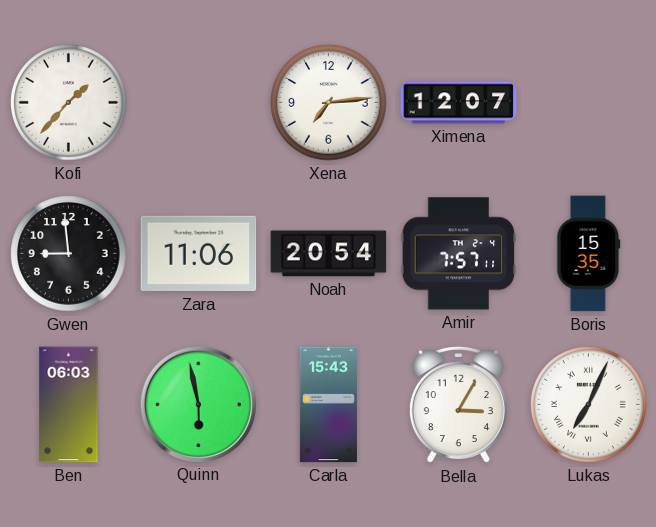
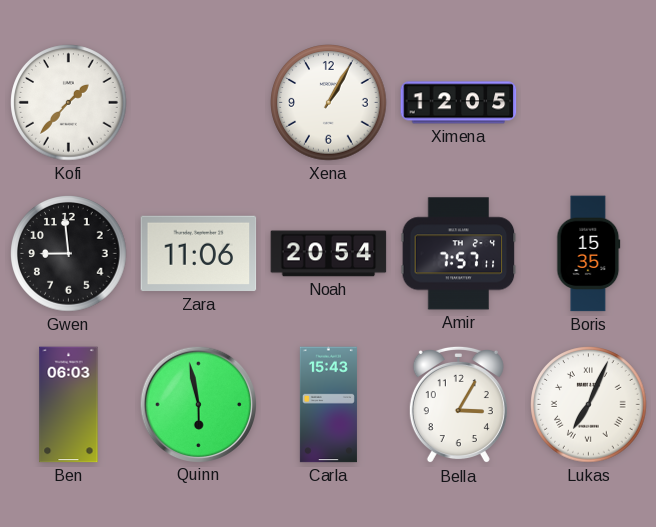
Xena: 7:14 -> 1:05
Ximena: 12:07 -> 12:05
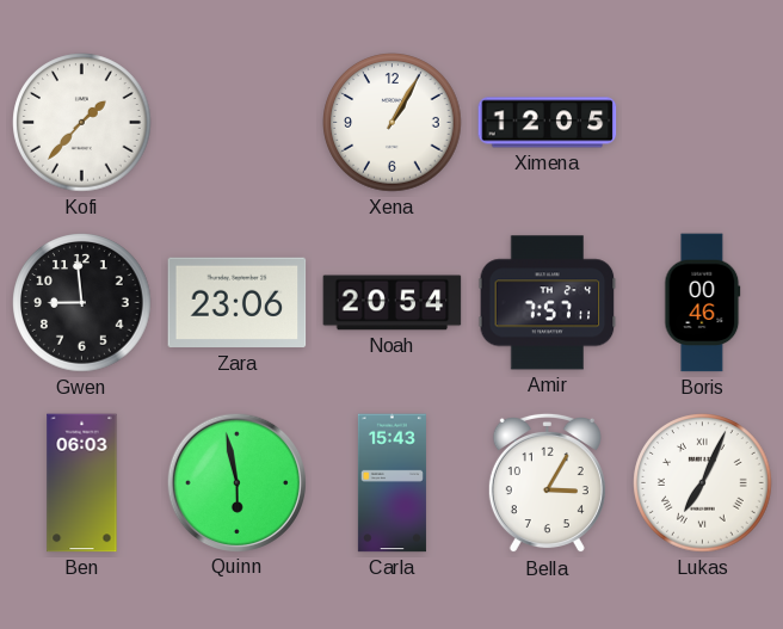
Zara: 11:06 -> 23:06
Boris: 15:35 -> 00:46
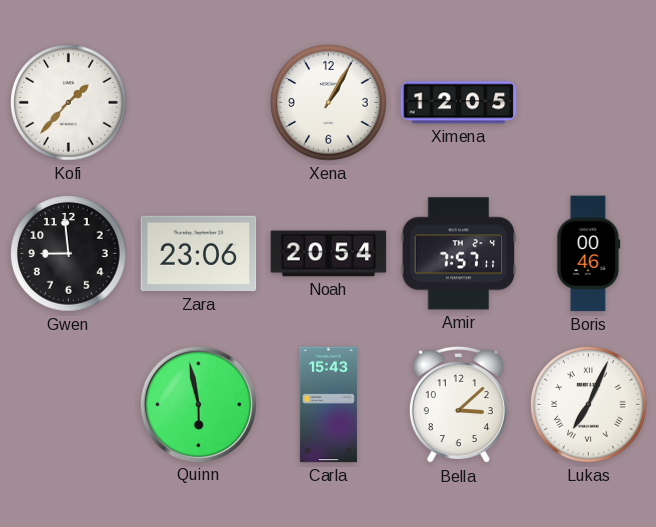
Ben: 06:03 -> none
Bella: 3:05 -> 3:08
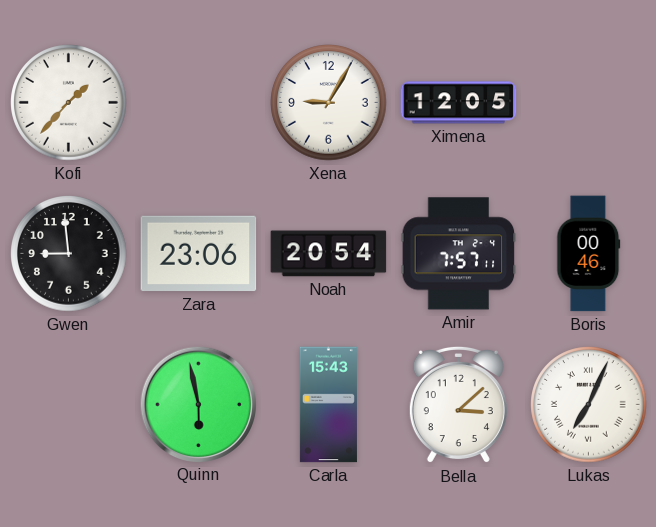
Xena: 1:05 -> 9:05
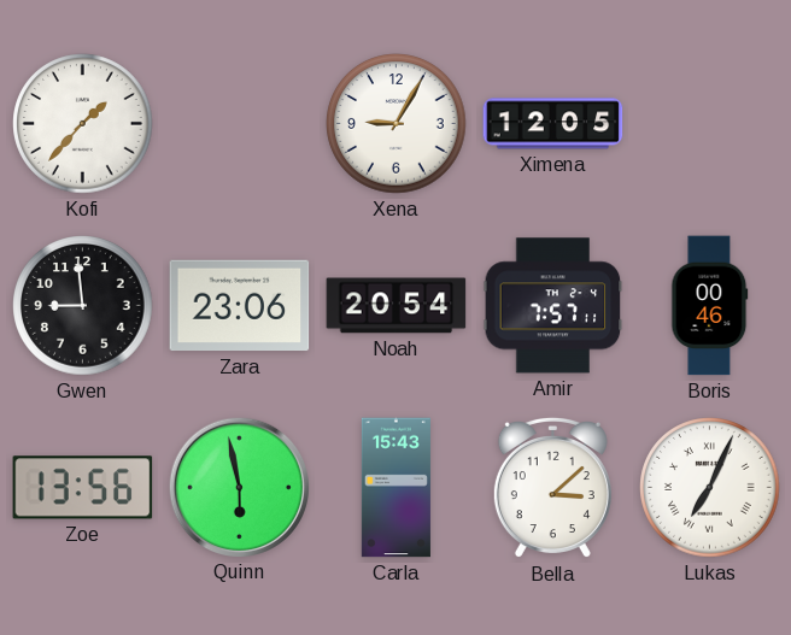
Zoe: none -> 13:56
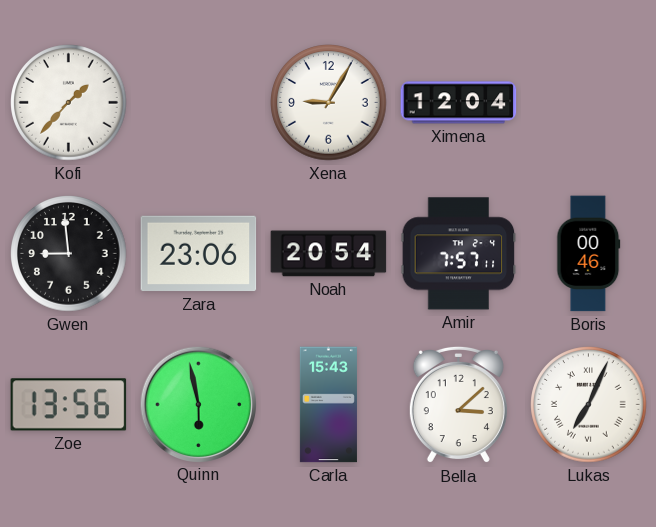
Ximena: 12:05 -> 12:04
